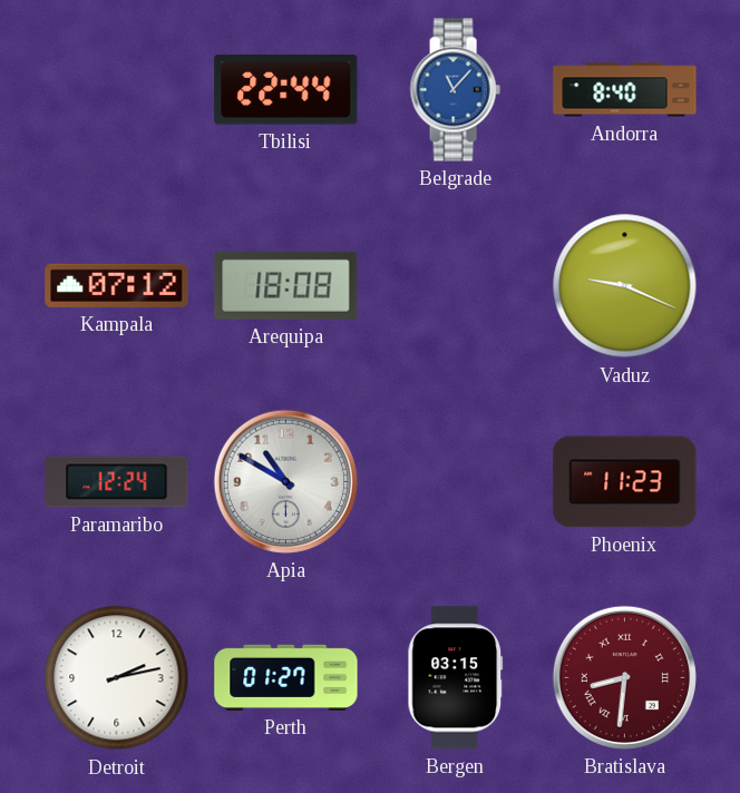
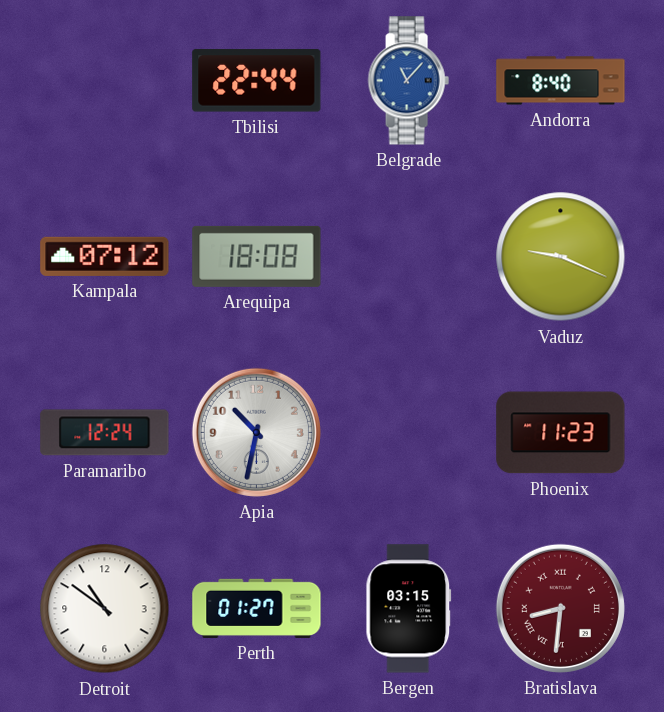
Apia: 10:50 -> 10:32
Detroit: 2:13 -> 10:51
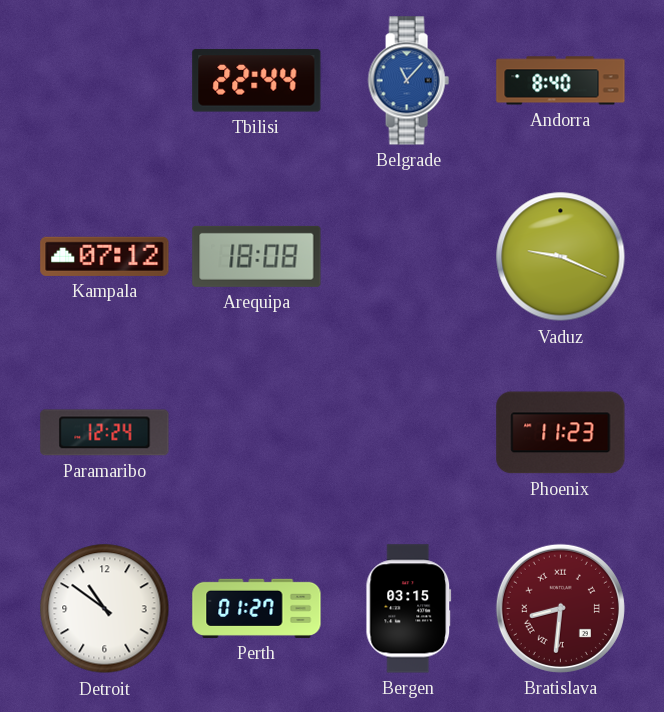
Apia: 10:32 -> none
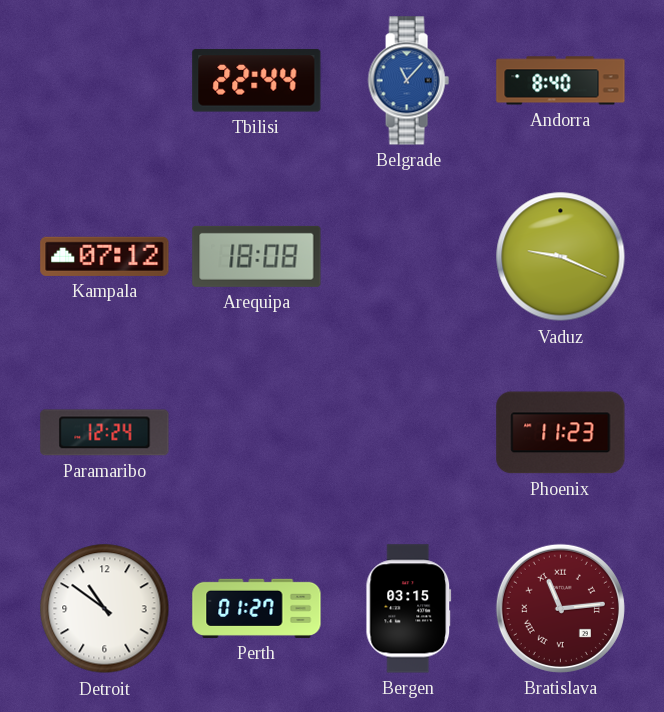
Bratislava: 8:31 -> 11:14
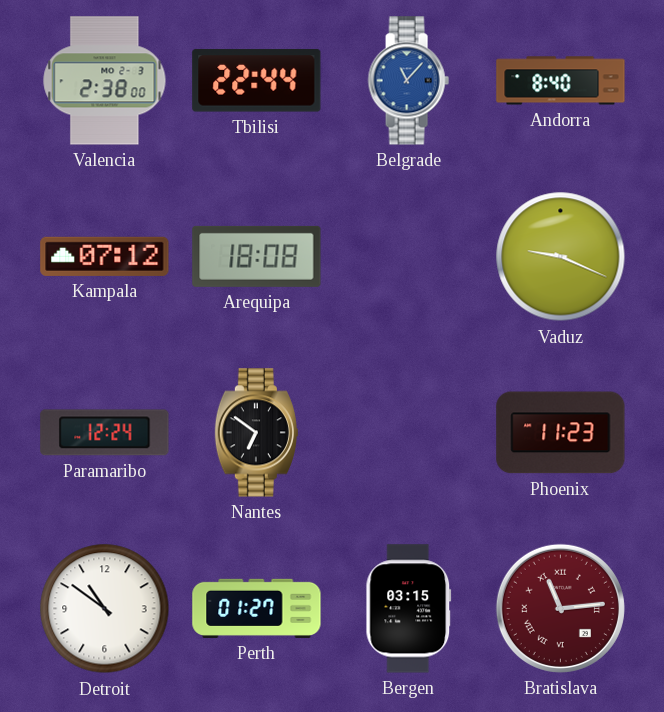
Valencia: none -> 2:38
Nantes: none -> 6:51
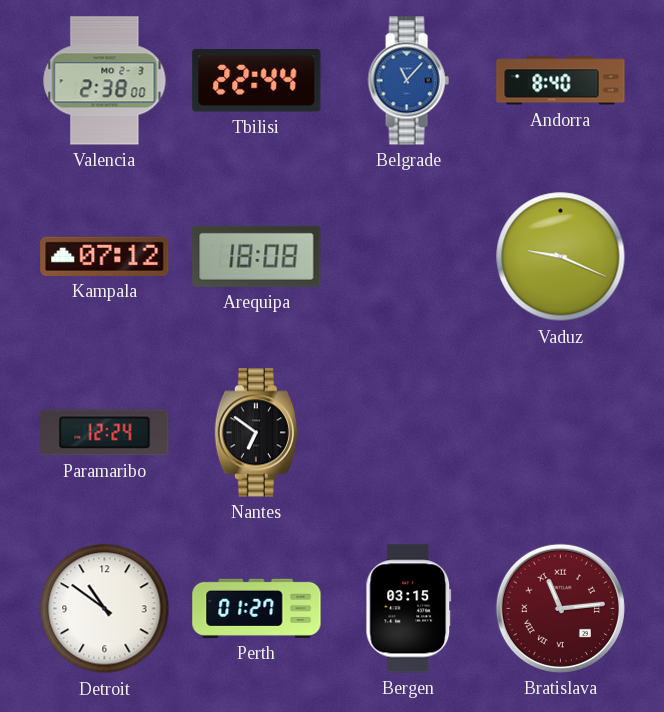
Phoenix: 11:23 -> none
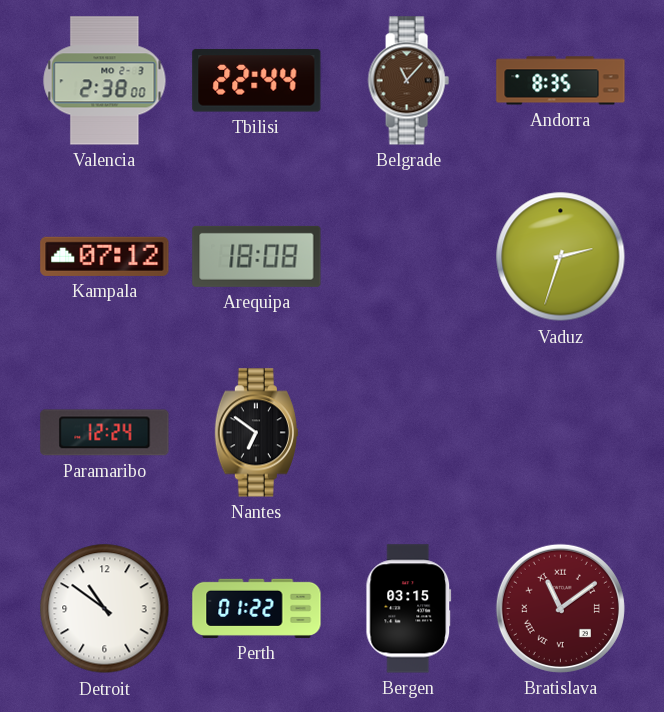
Belgrade dial: blue -> brown
Andorra: 8:40 -> 8:35
Vaduz: 9:19 -> 2:33
Perth: 01:27 -> 01:22
Bratislava: 11:14 -> 11:09
